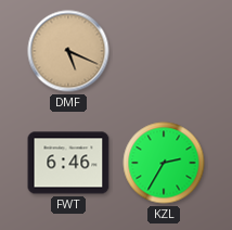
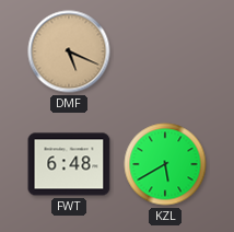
FWT: 6:46 -> 6:48
KZL: 2:35 -> 5:40
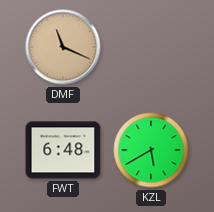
DMF: 5:19 -> 11:19
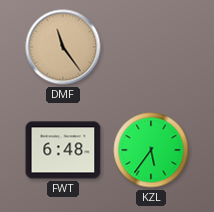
DMF: 11:19 -> 11:24
KZL: 5:40 -> 5:36
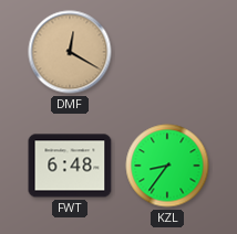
DMF: 11:24 -> 12:20
KZL: 5:36 -> 8:36
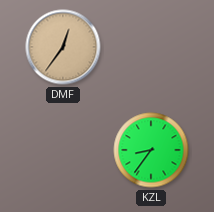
DMF: 12:20 -> 12:36
FWT: 6:48 -> none
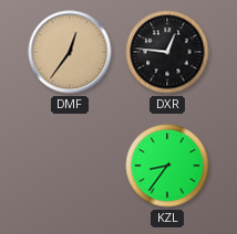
DXR: none -> 12:46
